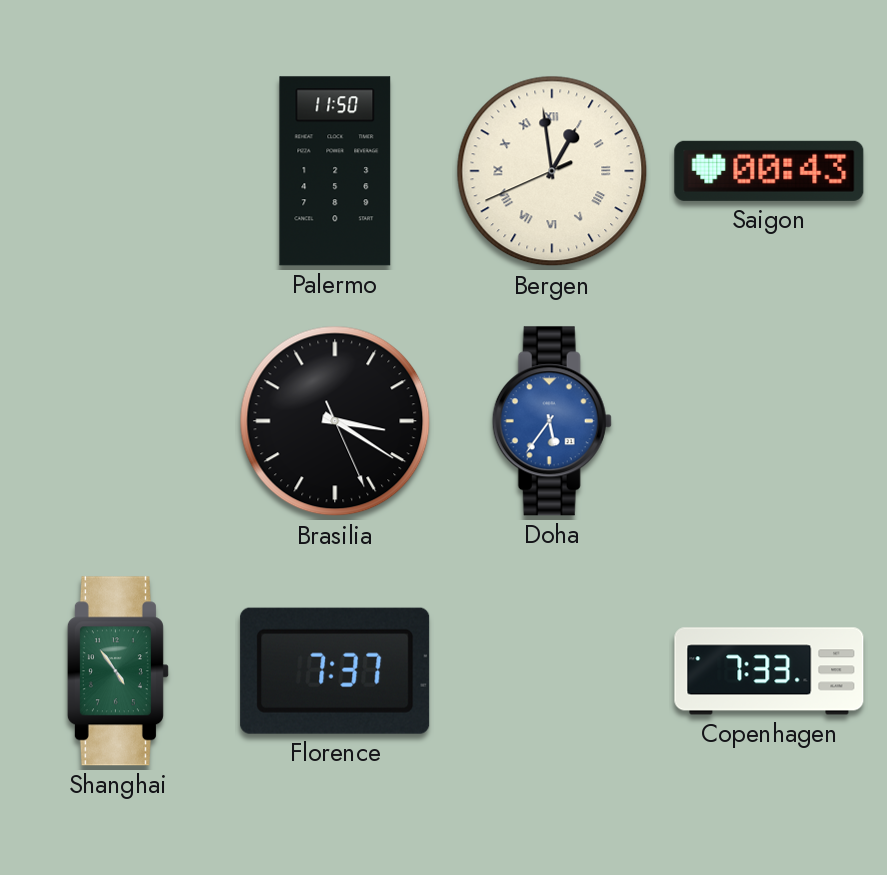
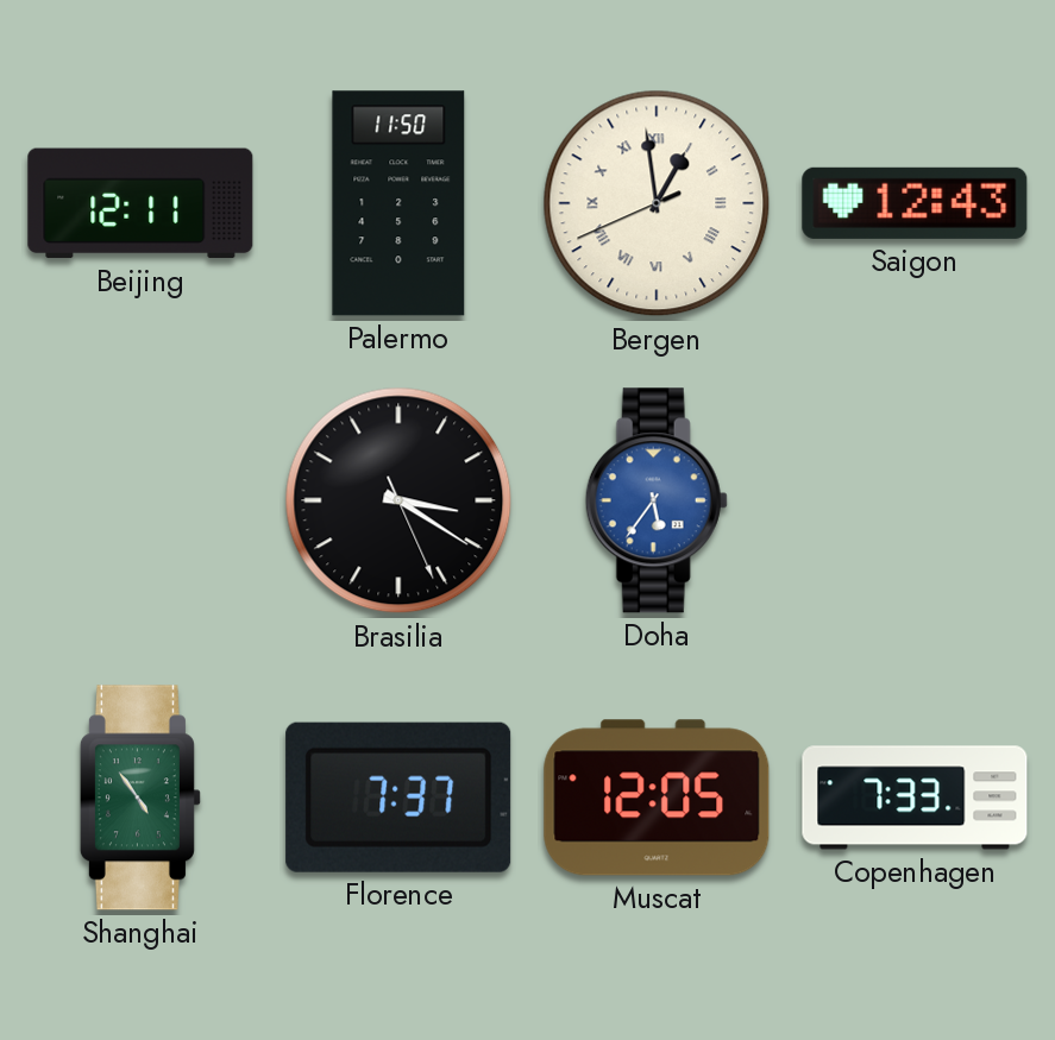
Beijing: none -> 12:11
Saigon: 00:43 -> 12:43
Muscat: none -> 12:05
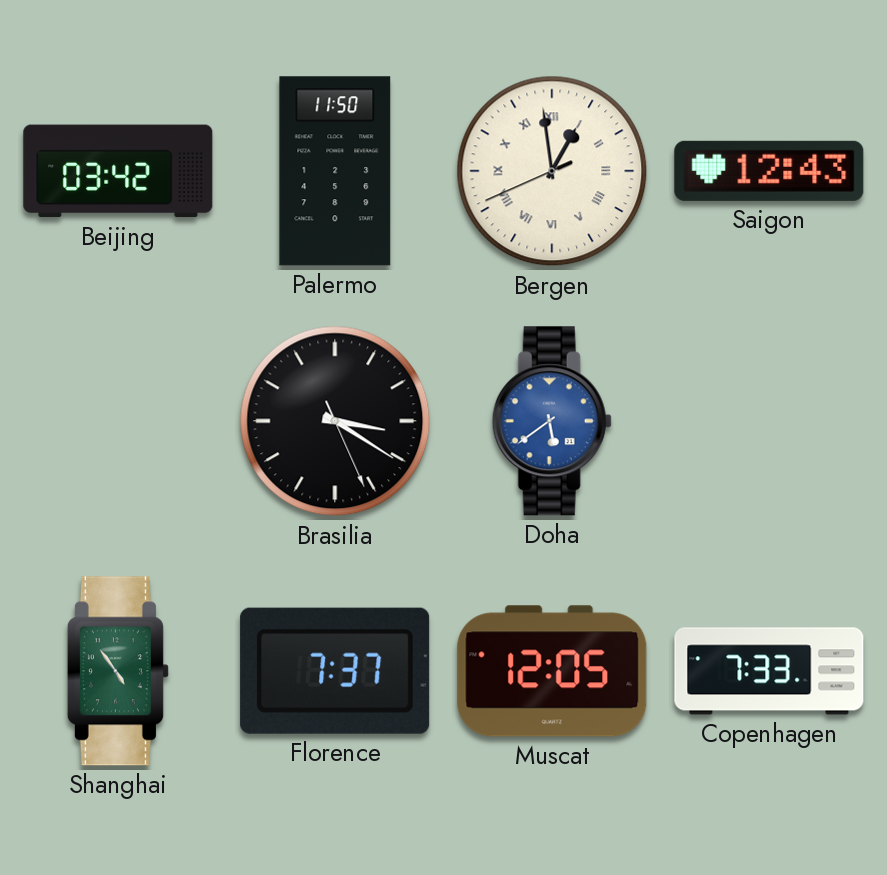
Beijing: 12:11 -> 03:42
Doha: 5:36 -> 5:39
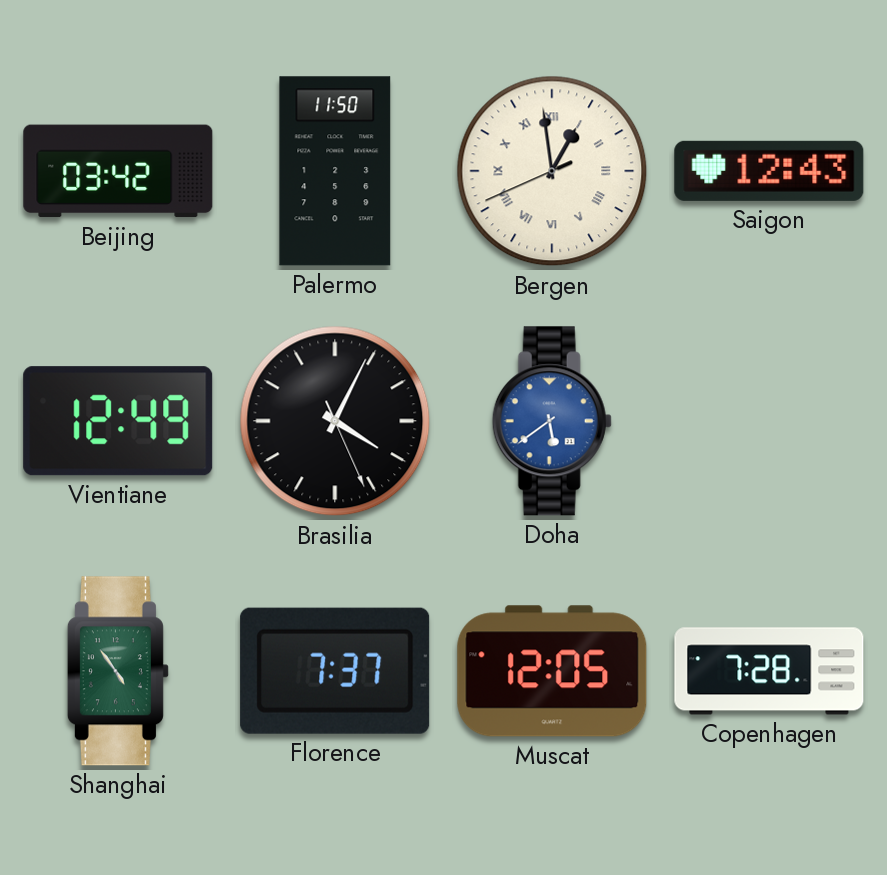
Vientiane: none -> 12:49
Brasilia: 3:20 -> 4:04
Copenhagen: 7:33 -> 7:28
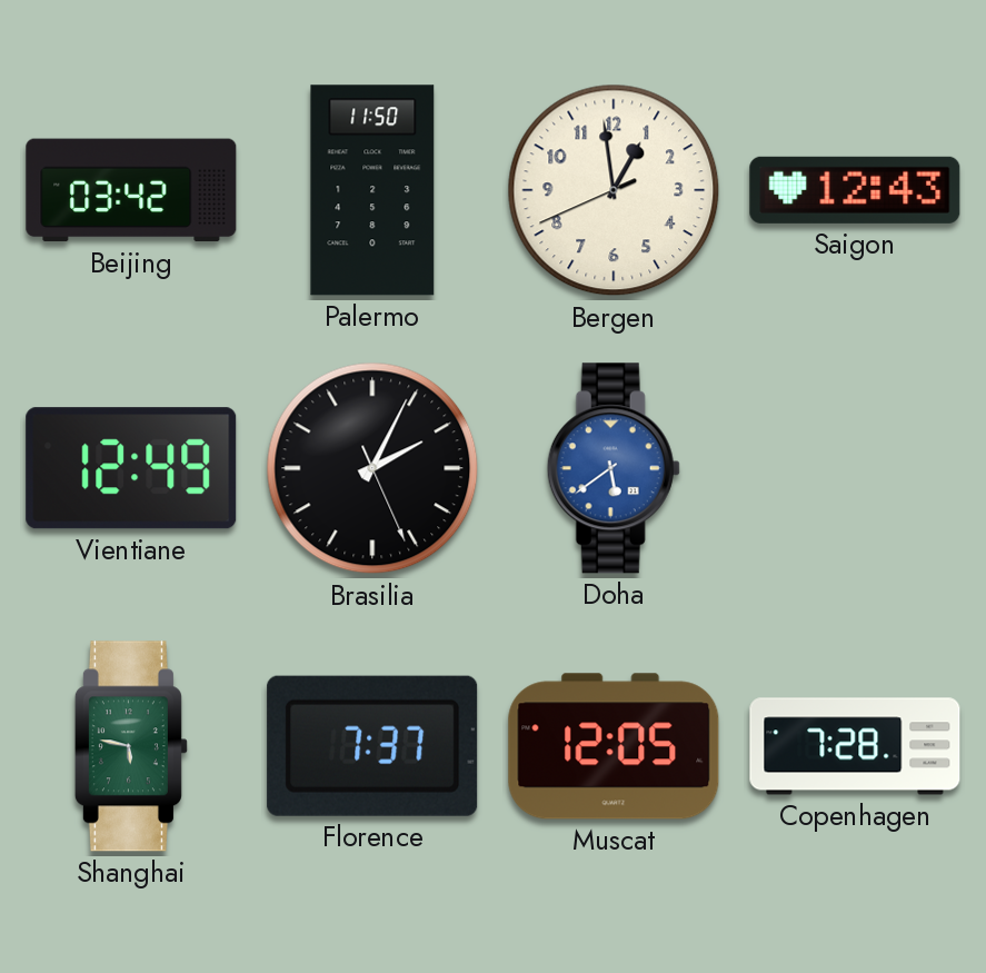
Bergen numerals: Roman -> Arabic
Brasilia: 4:04 -> 2:04
Shanghai: 4:54 -> 5:47
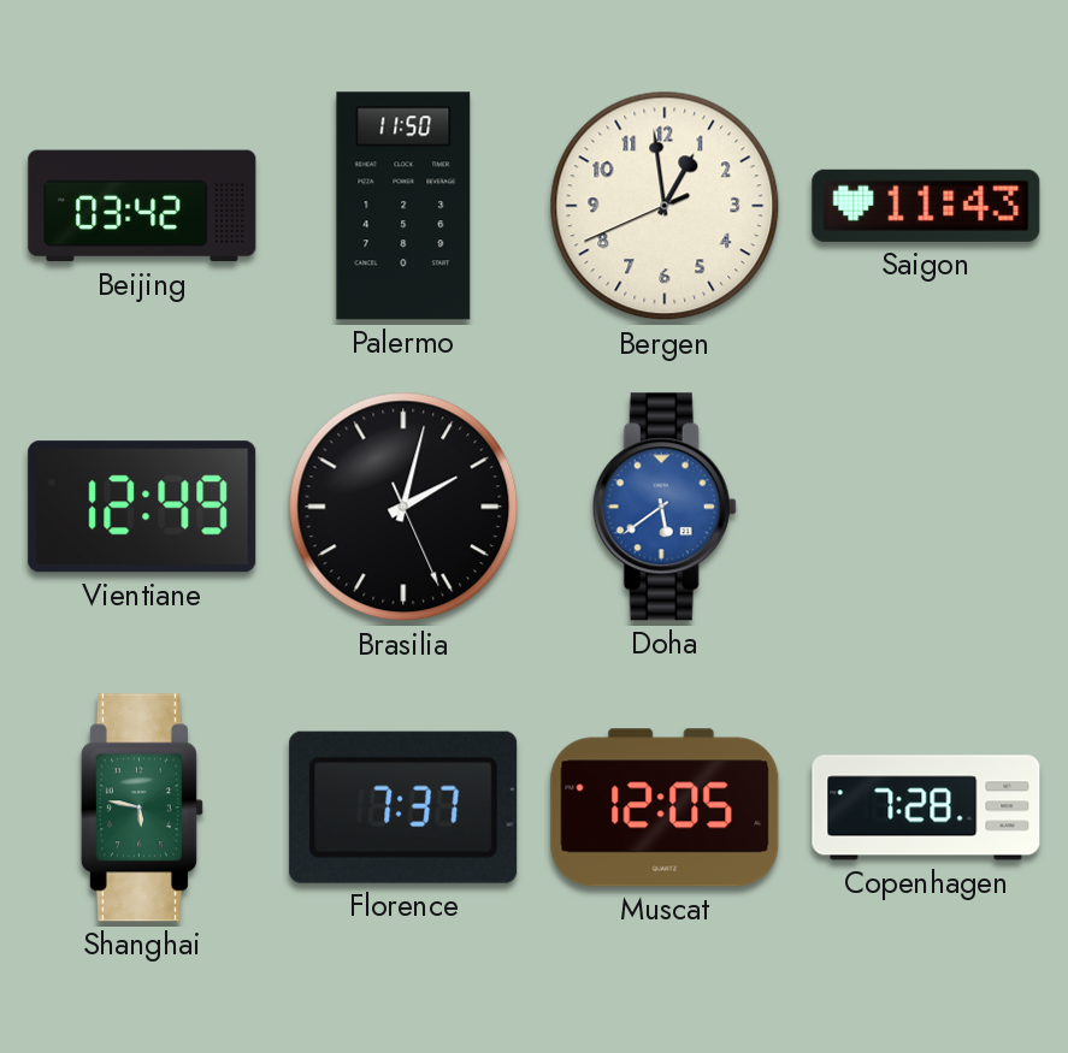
Saigon: 12:43 -> 11:43
Brasilia: 2:04 -> 2:02
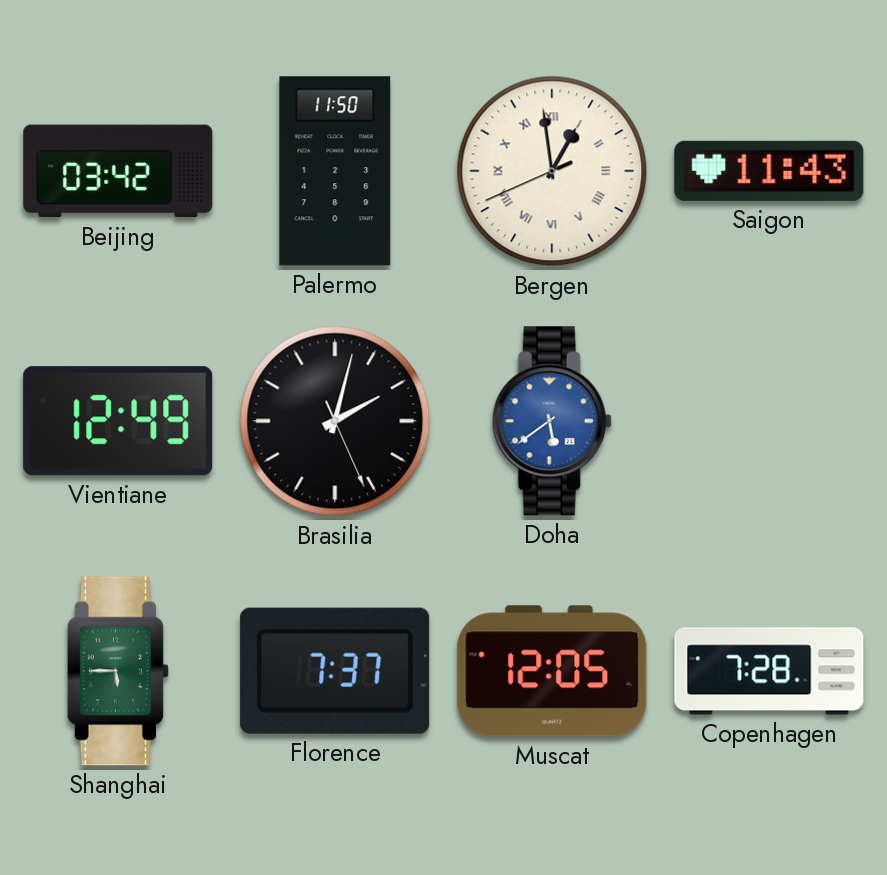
Bergen numerals: Arabic -> Roman
Shanghai: 5:47 -> 5:45
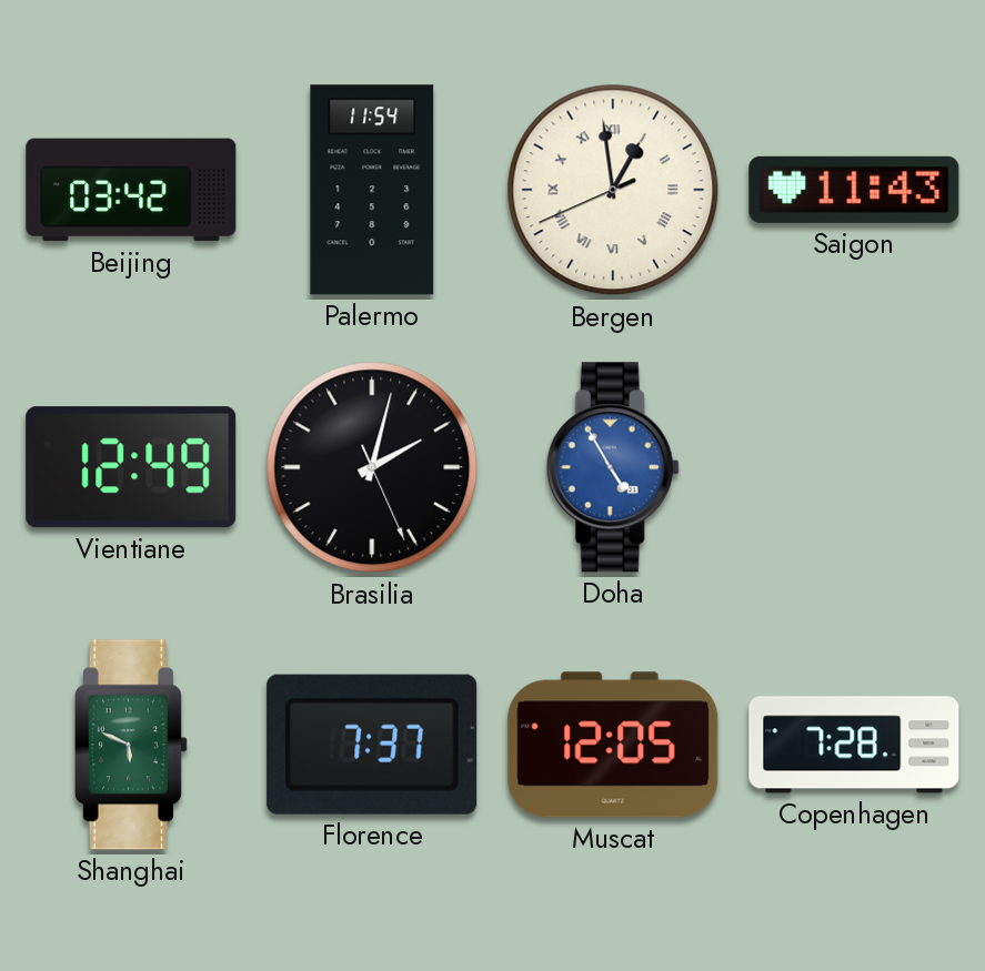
Palermo: 11:50 -> 11:54
Doha: 5:39 -> 4:55
Shanghai: 5:45 -> 5:49
